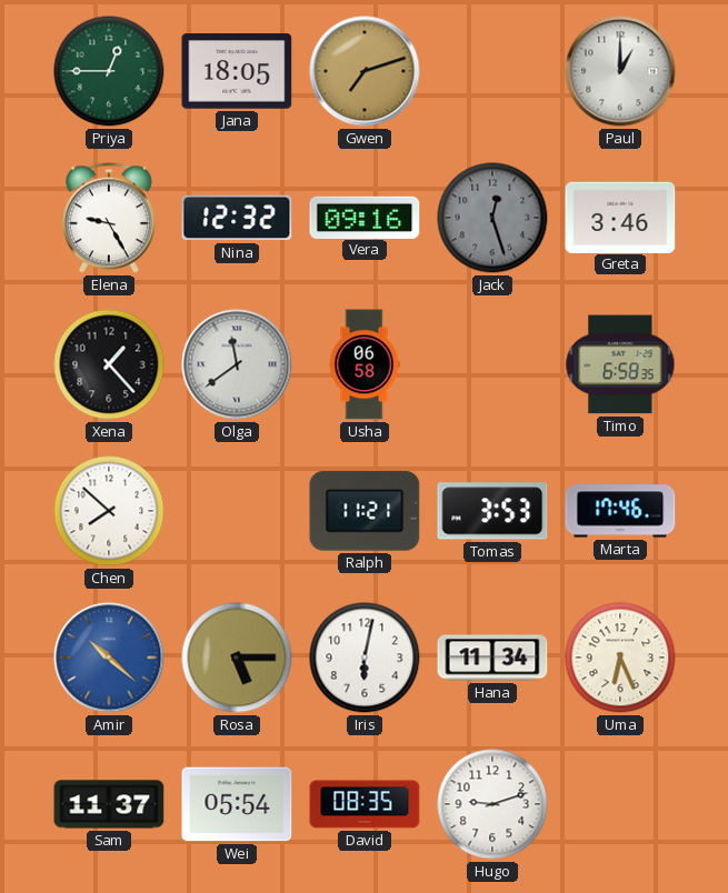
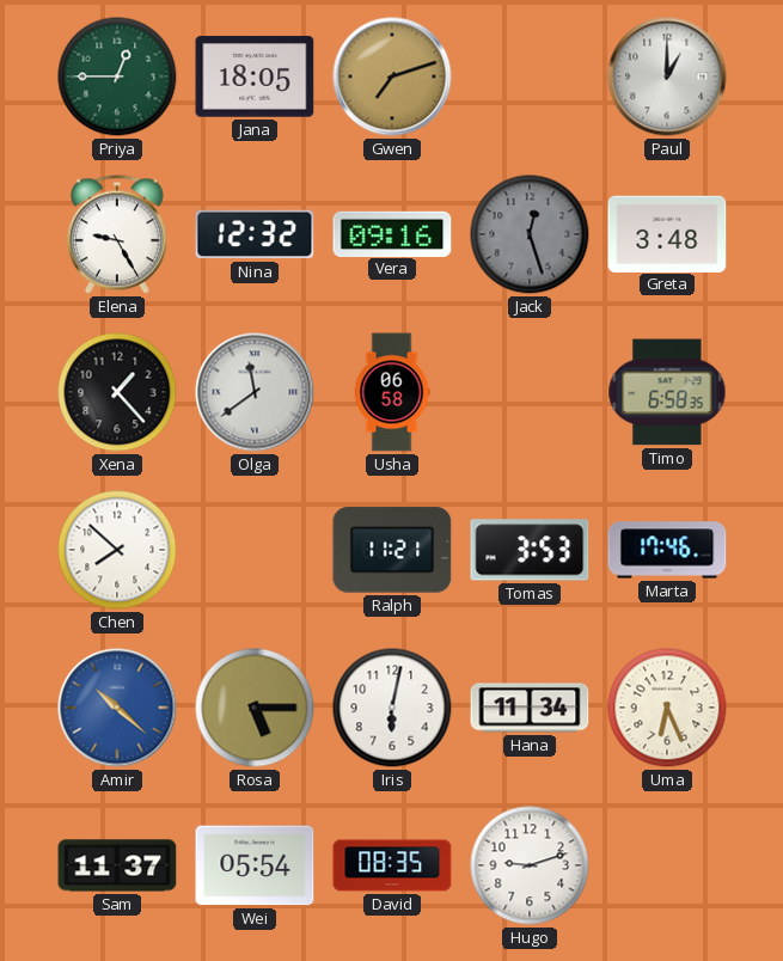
Greta: 3:46 -> 3:48
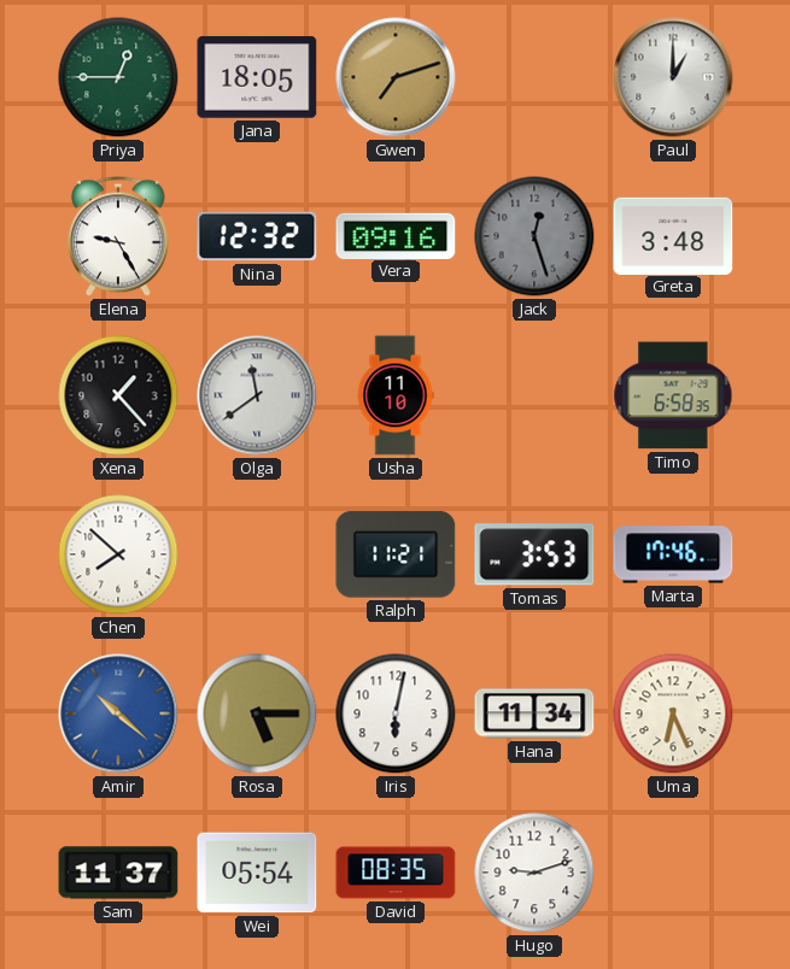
Usha: 06:58 -> 11:10
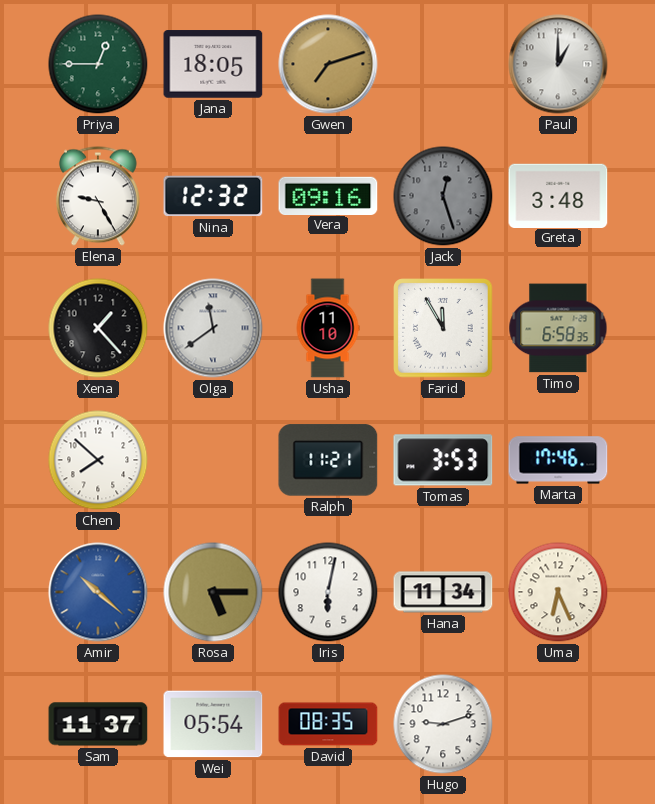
Farid: none -> 11:55
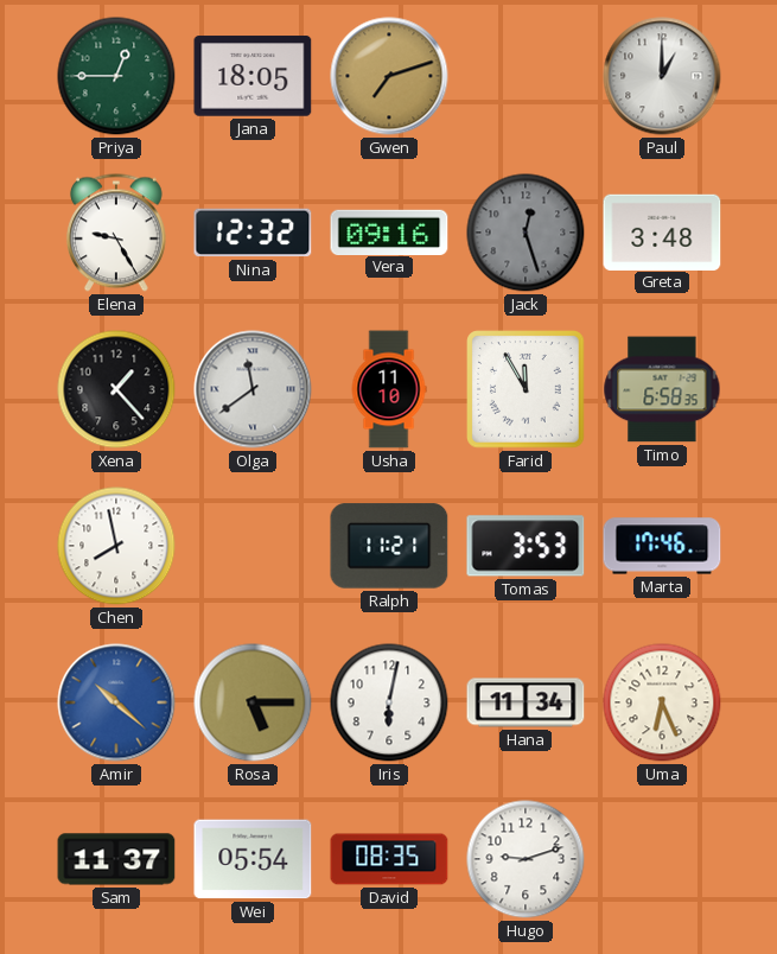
Chen: 7:52 -> 7:58
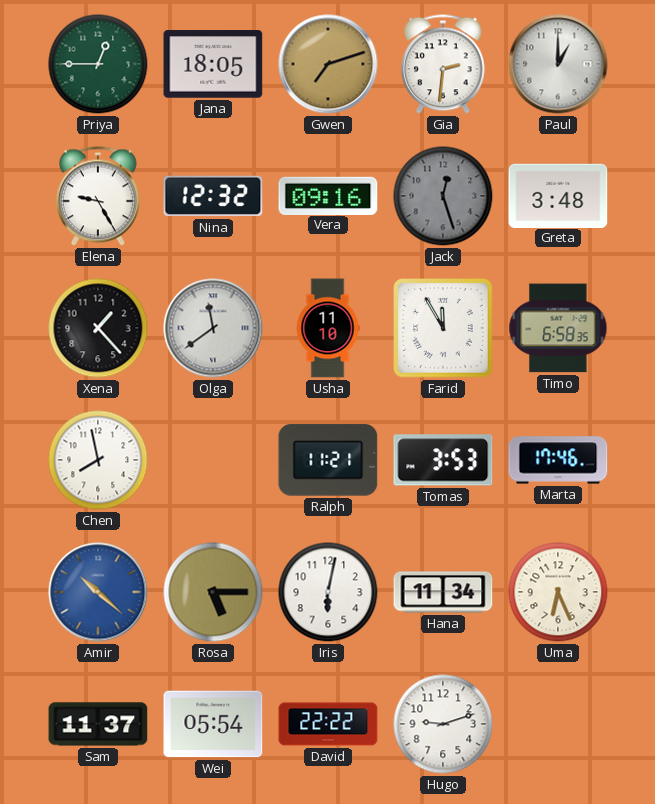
Gia: none -> 2:31
David: 08:35 -> 22:22
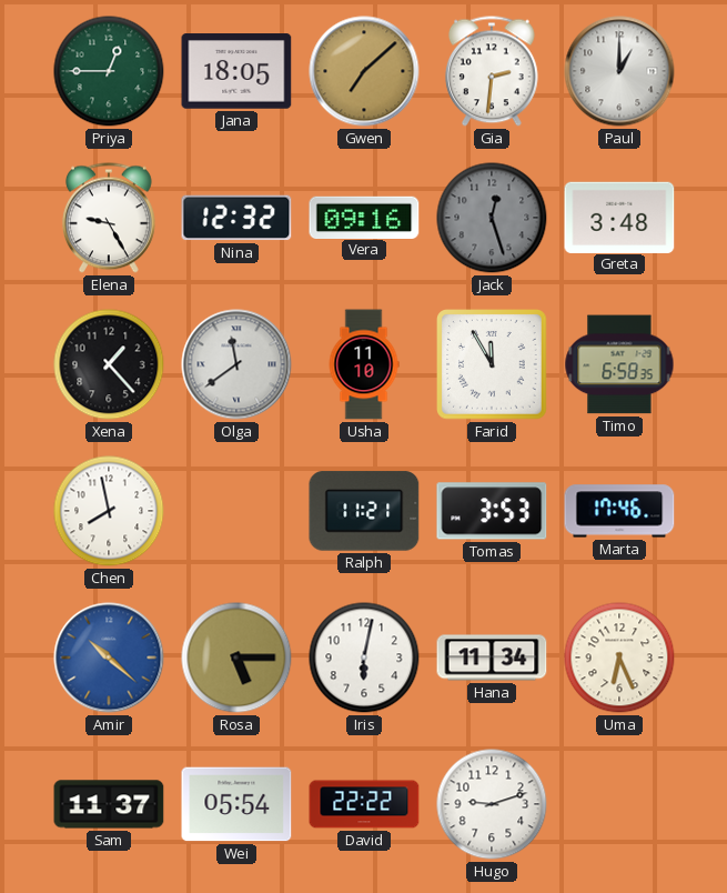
Gwen: 7:12 -> 7:08
